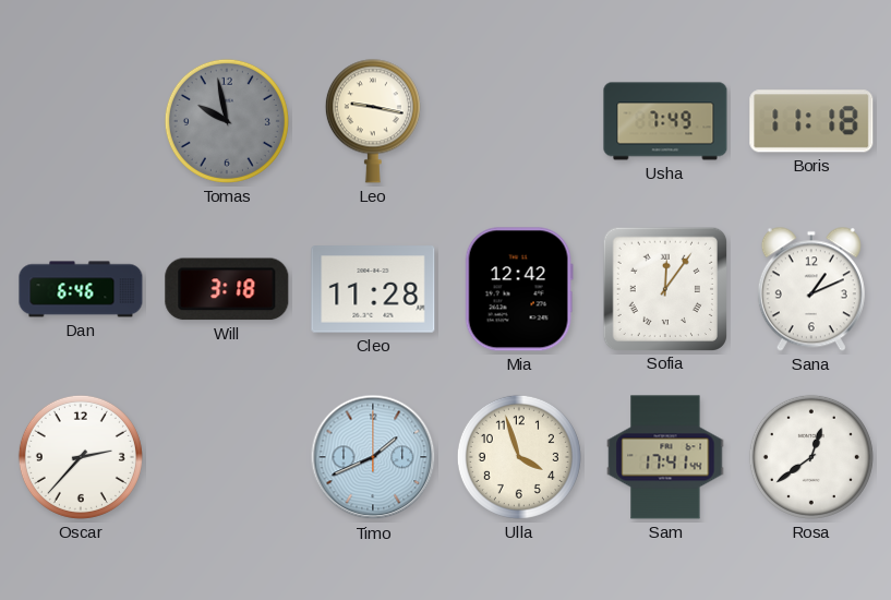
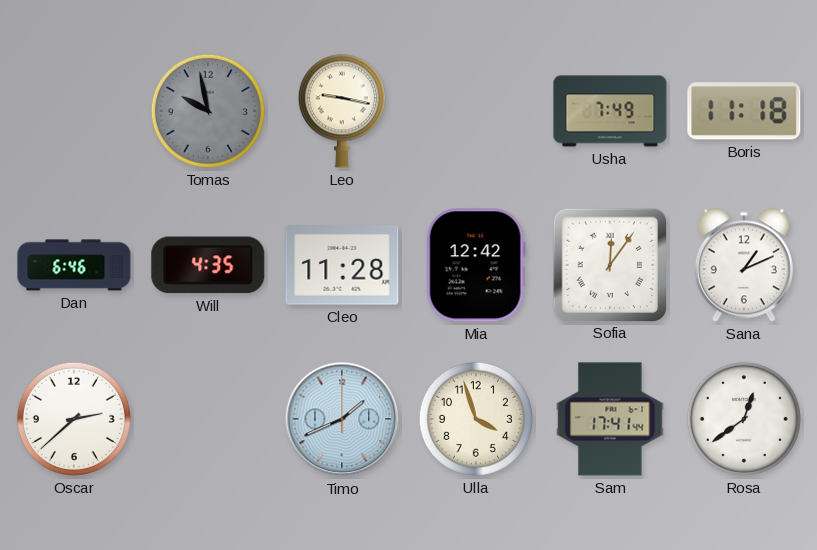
Will: 3:18 -> 4:35
Oscar: 2:37 -> 2:38
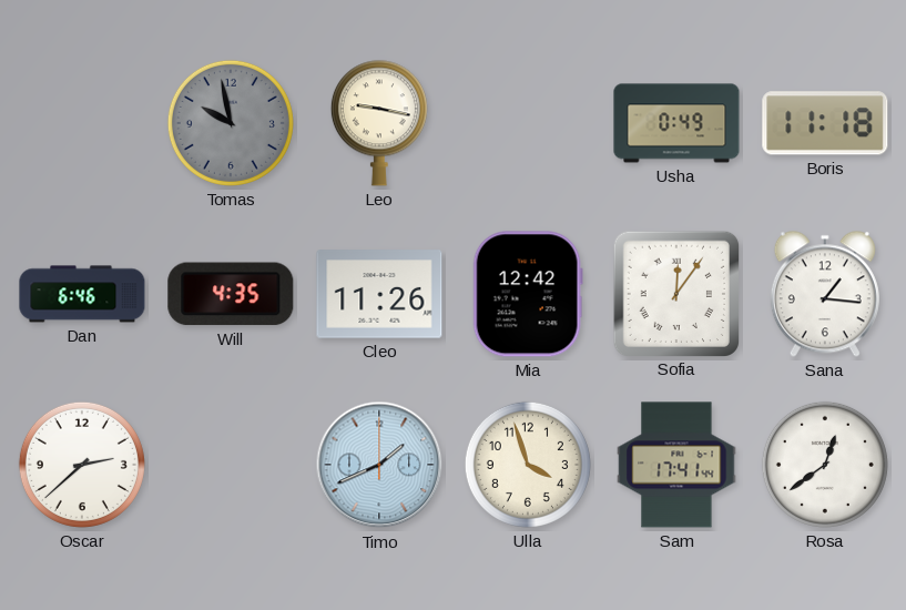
Usha: 7:49 -> 0:49
Cleo: 11:28 -> 11:26
Sana: 1:11 -> 1:16
